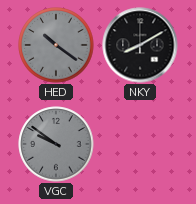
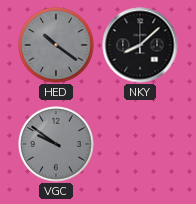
NKY: 8:10 -> 8:08
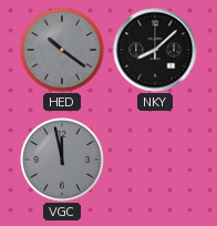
VGC: 9:51 -> 11:58
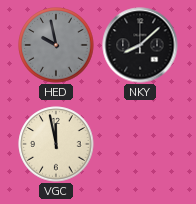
HED: 10:21 -> 9:58
VGC dial: grey -> cream
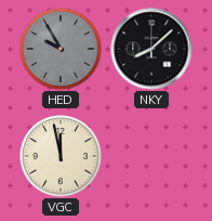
HED: 9:58 -> 9:55
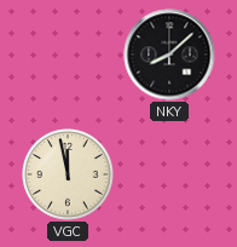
HED: 9:55 -> none
